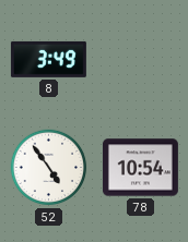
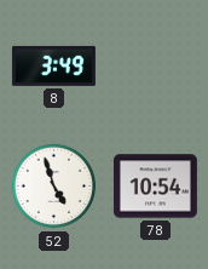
52: 4:54 -> 4:57
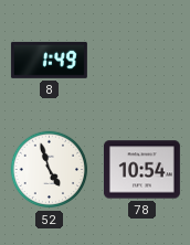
8: 3:49 -> 1:49
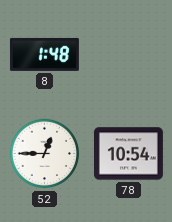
8: 1:49 -> 1:48
52: 4:57 -> 12:45
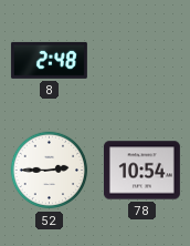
8: 1:48 -> 2:48
52: 12:45 -> 2:45
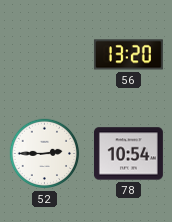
8: 2:48 -> none
56: none -> 13:20
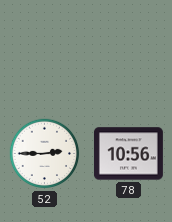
56: 13:20 -> none
78: 10:54 -> 10:56
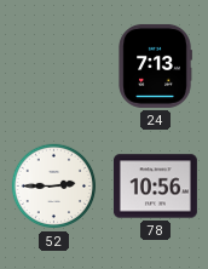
24: none -> 7:13
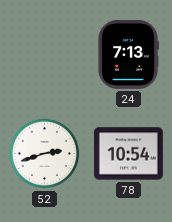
52: 2:45 -> 2:42
78: 10:56 -> 10:54
